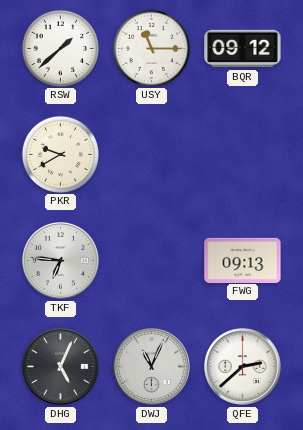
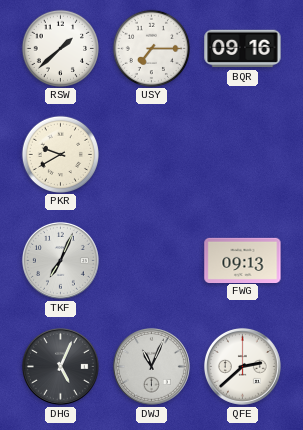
USY: 11:15 -> 7:15
BQR: 09:12 -> 09:16
TKF: 6:46 -> 7:04
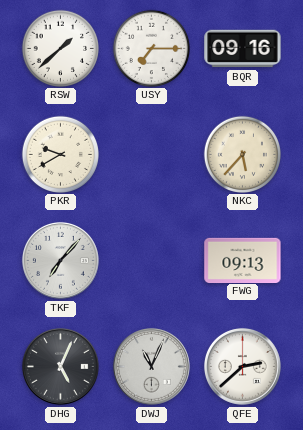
NKC: none -> 5:37
TKF: 7:04 -> 7:07
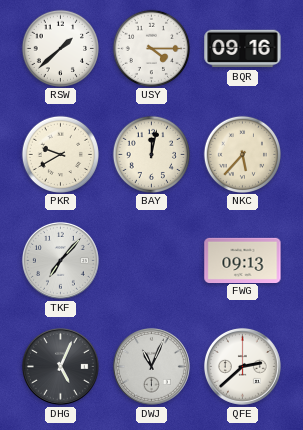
USY: 7:15 -> 4:15
BAY: none -> 12:02
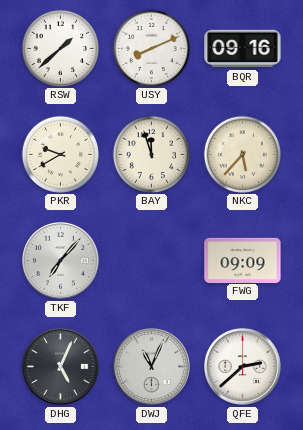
USY: 4:15 -> 8:11
BAY: 12:02 -> 11:57
FWG: 09:13 -> 09:09
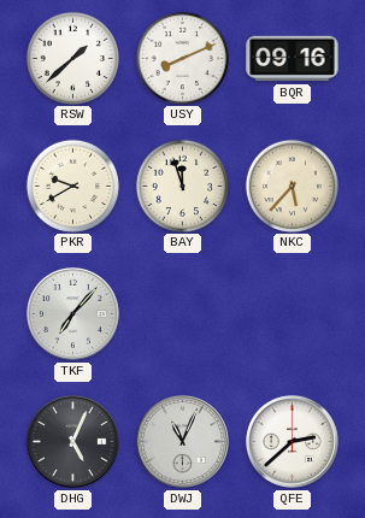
FWG: 09:09 -> none
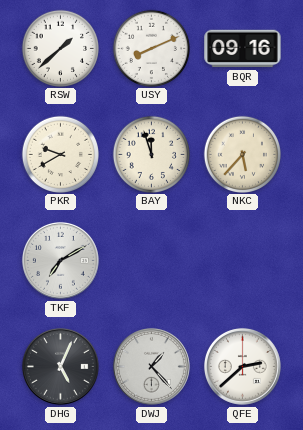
TKF: 7:07 -> 7:10
DWJ: 11:04 -> 1:23
